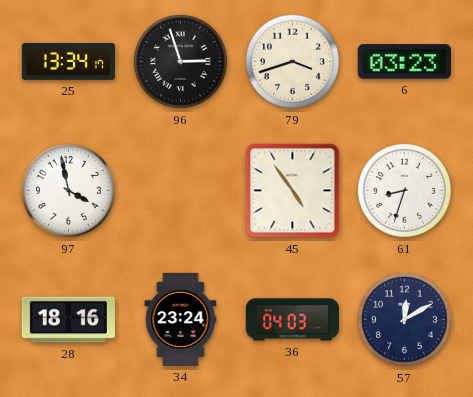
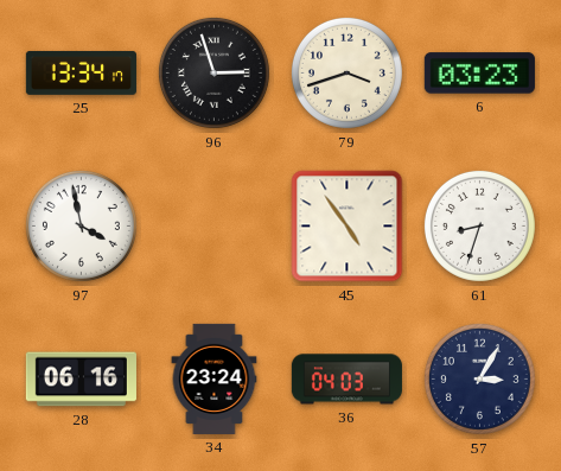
28: 18:16 -> 06:16
57: 12:10 -> 3:05
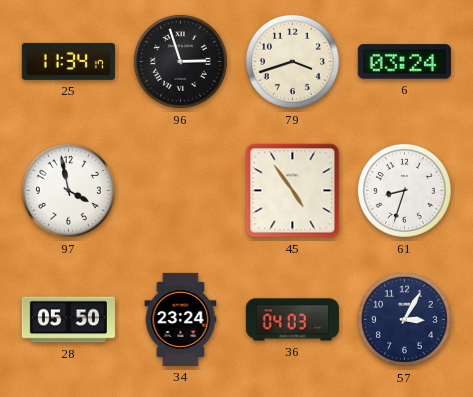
25: 13:34 -> 11:34
6: 03:23 -> 03:24
28: 06:16 -> 05:50
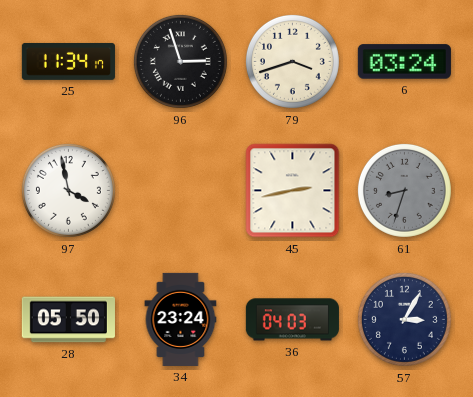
45: 4:54 -> 2:43
61 dial: white -> grey
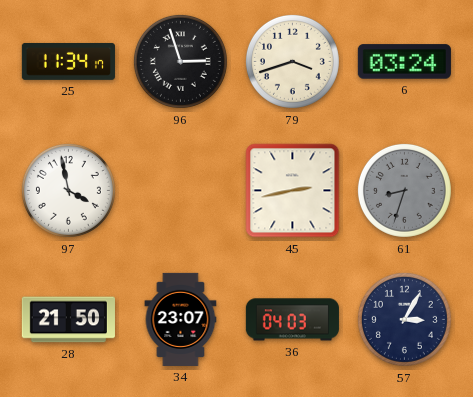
28: 05:50 -> 21:50
34: 23:24 -> 23:07
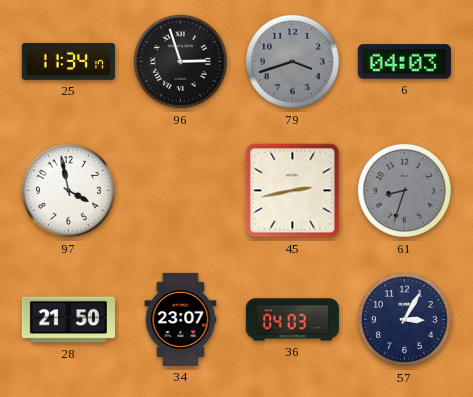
79 dial: cream -> grey
6: 03:24 -> 04:03
